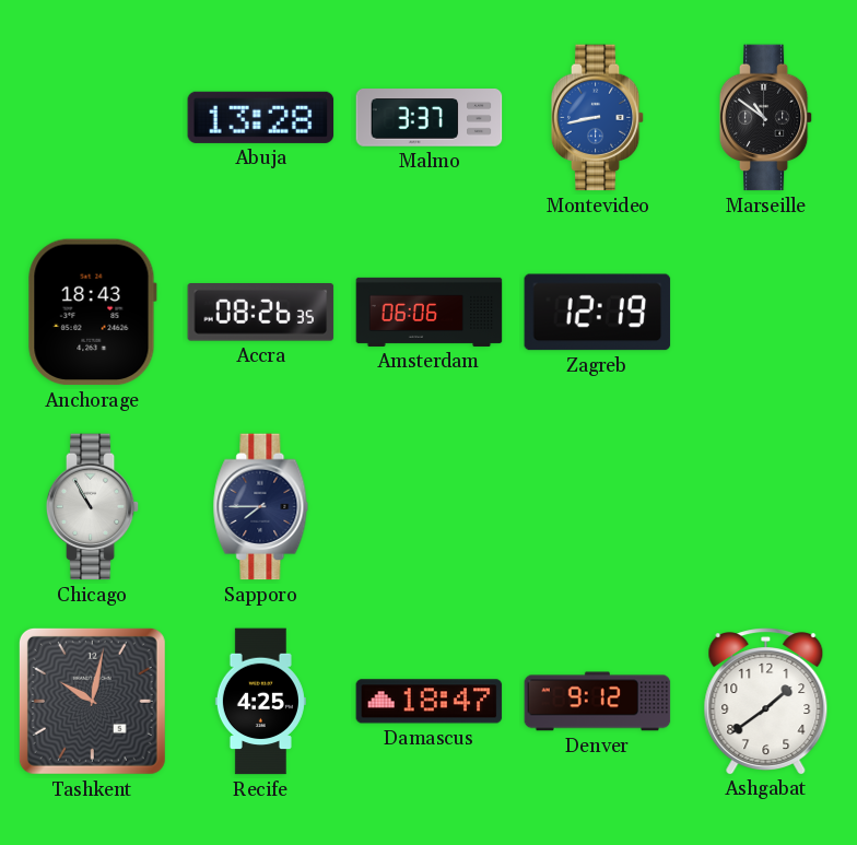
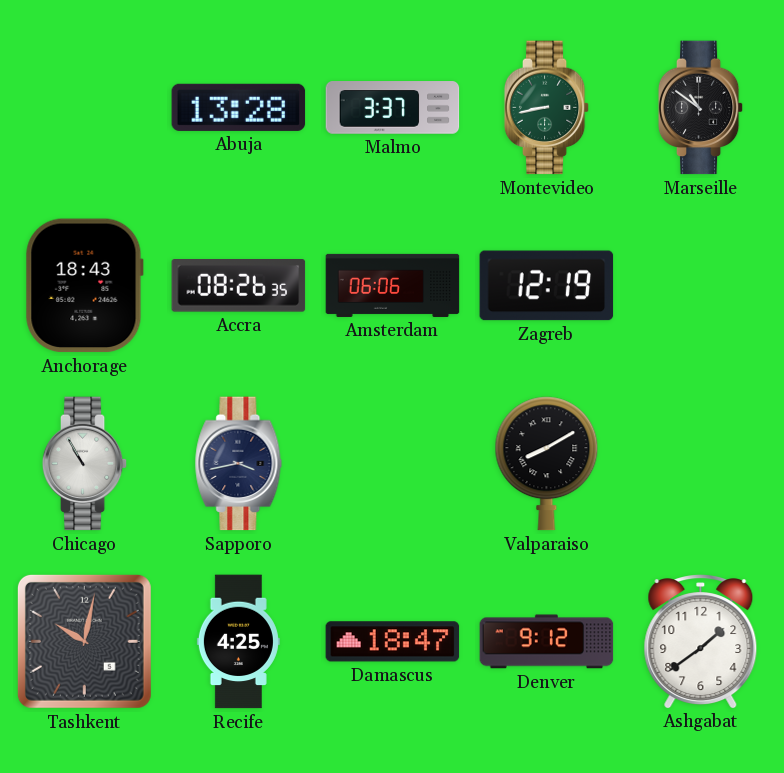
Montevideo dial: blue -> green
Sapporo: 7:45 -> 3:43
Valparaiso: none -> 8:10
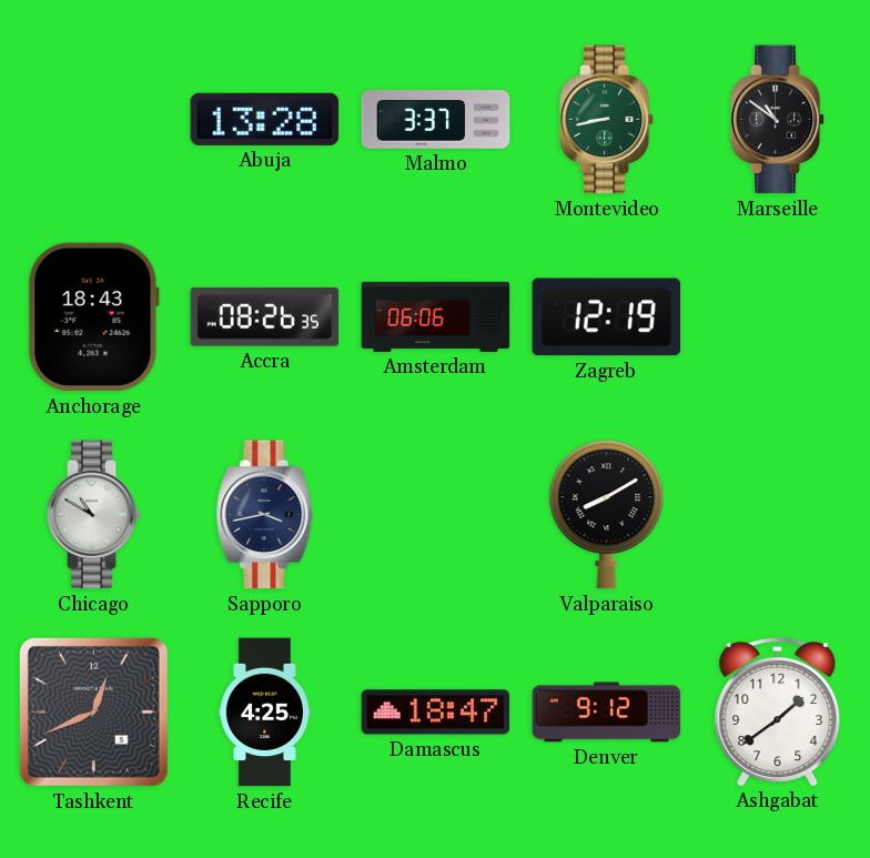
Chicago: 10:55 -> 10:50
Tashkent: 10:02 -> 12:41
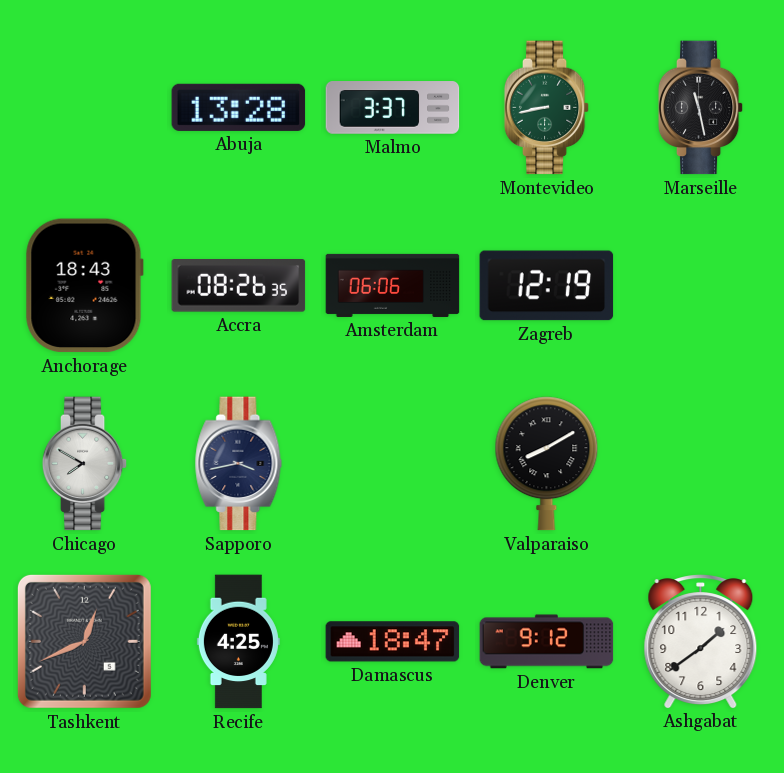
Marseille: 10:51 -> 11:28
Chicago: 10:50 -> 7:50
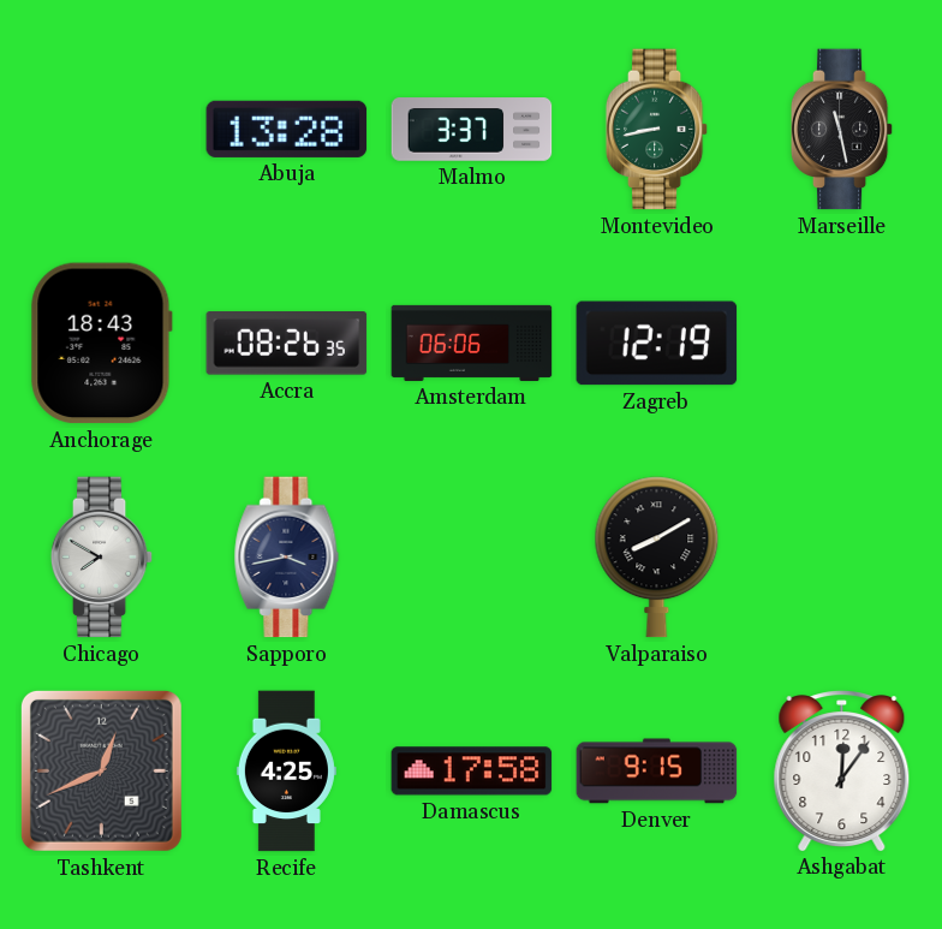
Damascus: 18:47 -> 17:58
Denver: 9:12 -> 9:15
Ashgabat: 1:39 -> 12:06
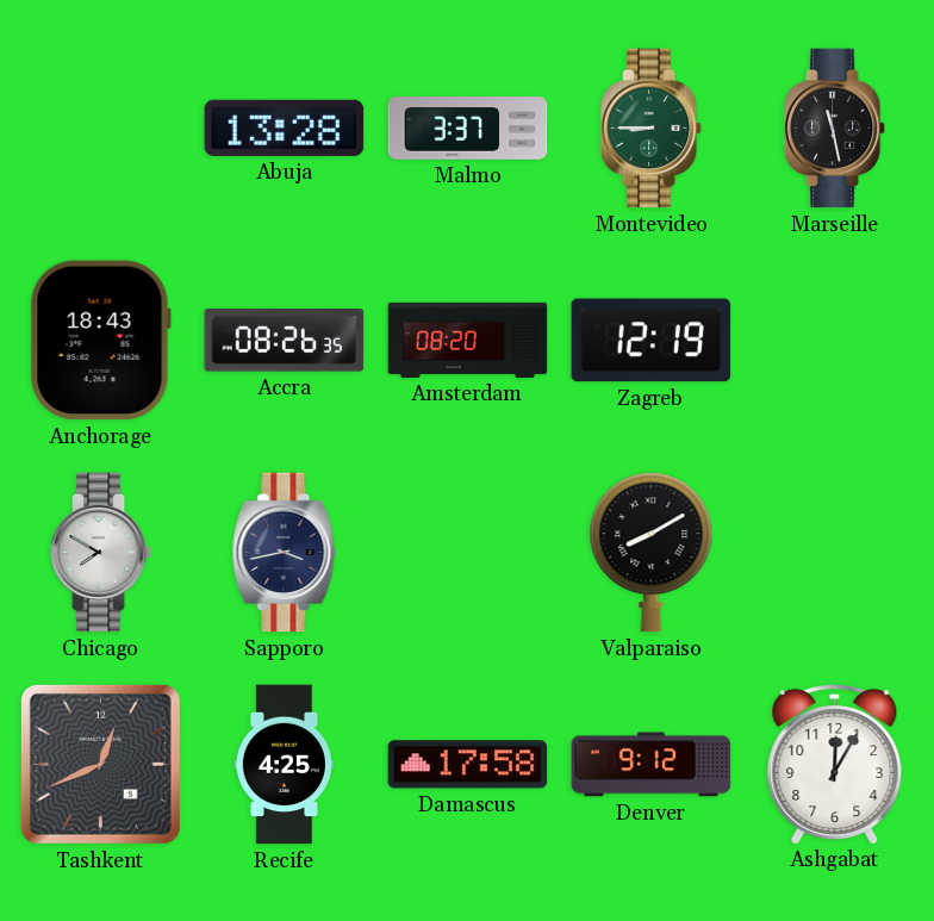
Montevideo: 8:43 -> 8:45
Amsterdam: 06:06 -> 08:20
Denver: 9:15 -> 9:12
Ashgabat: 12:06 -> 12:05
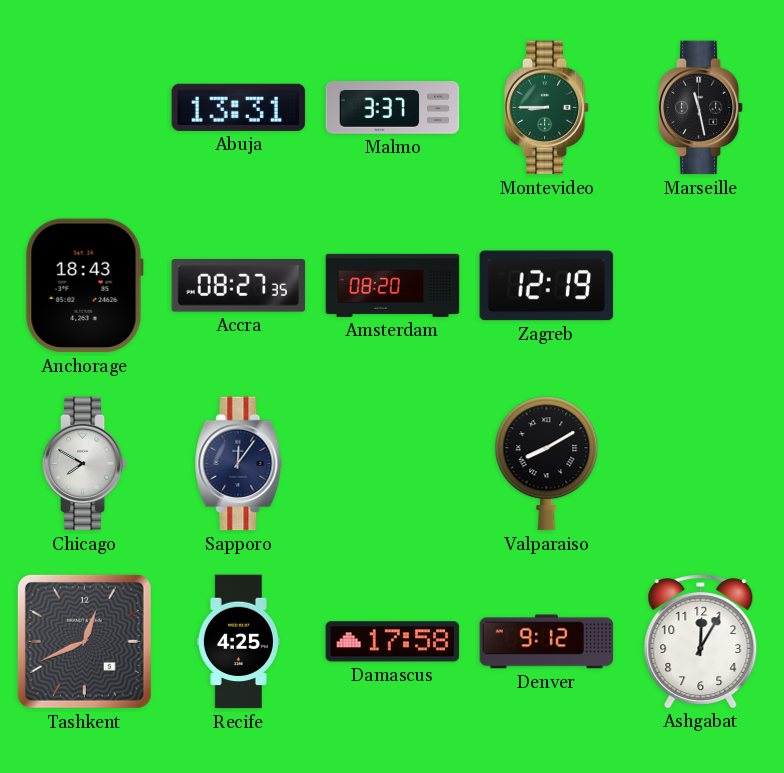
Abuja: 13:28 -> 13:31
Accra: 08:26 -> 08:27
Sapporo: 3:43 -> 12:06
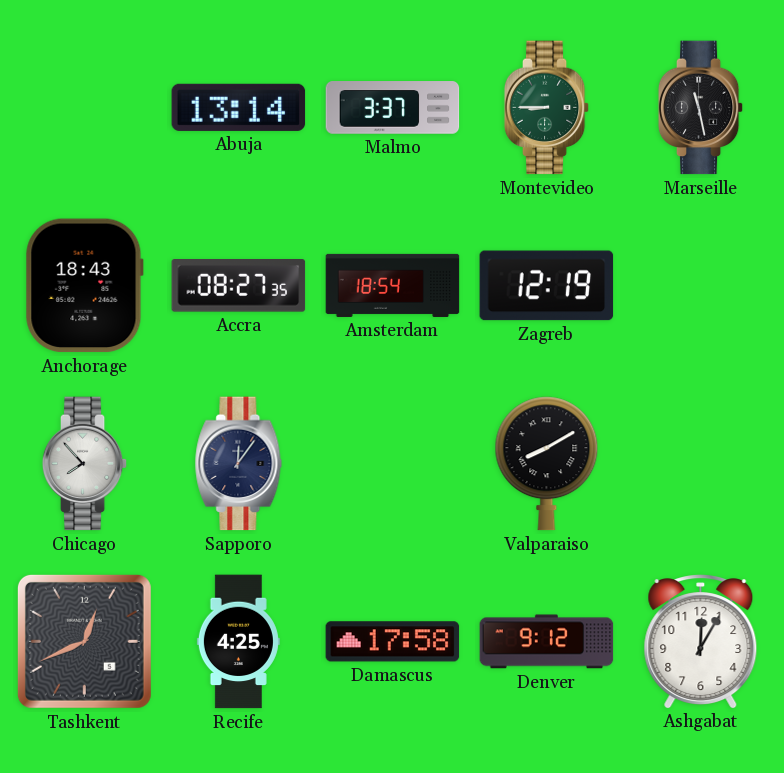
Abuja: 13:31 -> 13:14
Amsterdam: 08:20 -> 18:54
Chicago: 7:50 -> 7:53
